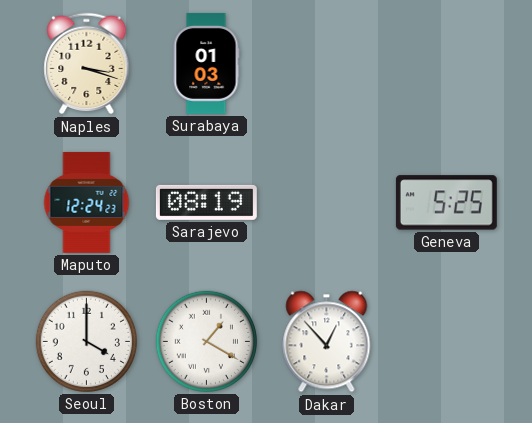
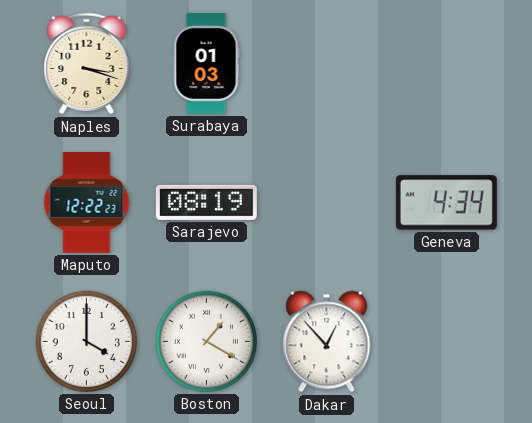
Maputo: 12:24 -> 12:22
Geneva: 5:25 -> 4:34
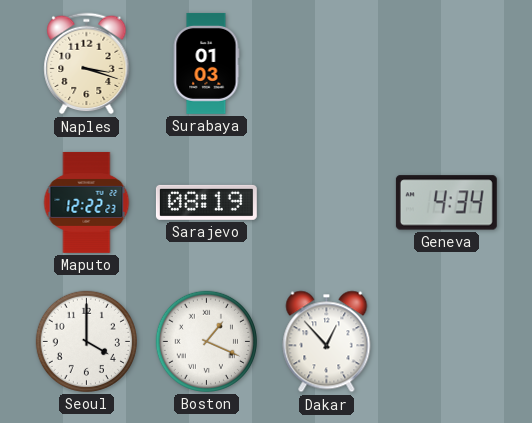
Boston: 1:20 -> 1:19
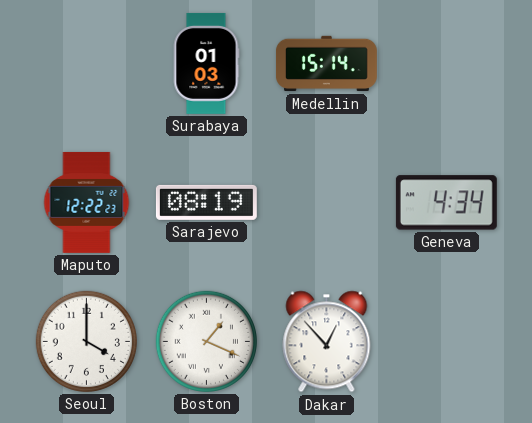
Naples: 3:18 -> none
Medellin: none -> 15:14
